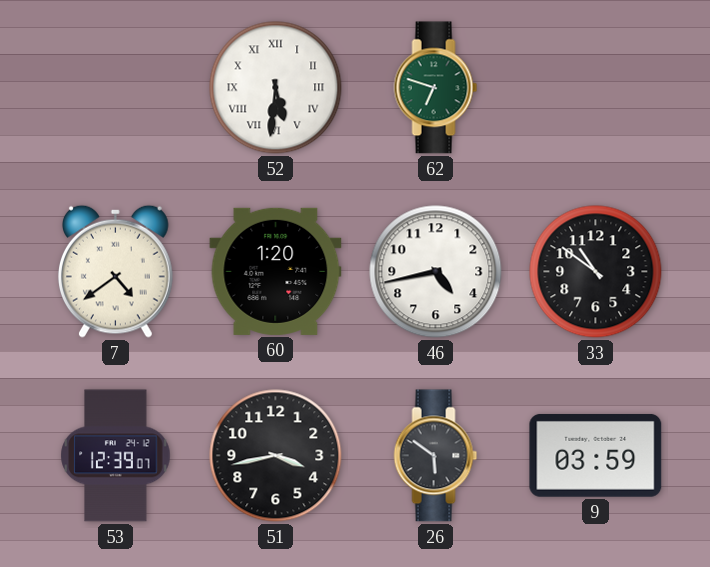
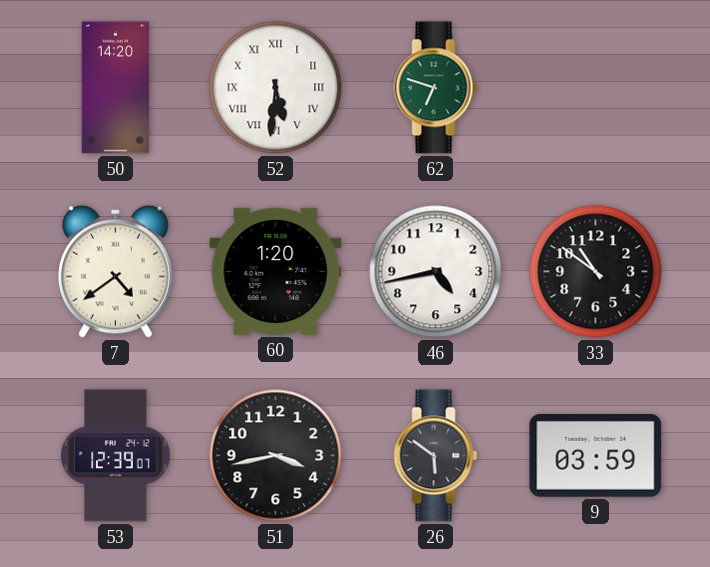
50: none -> 14:20
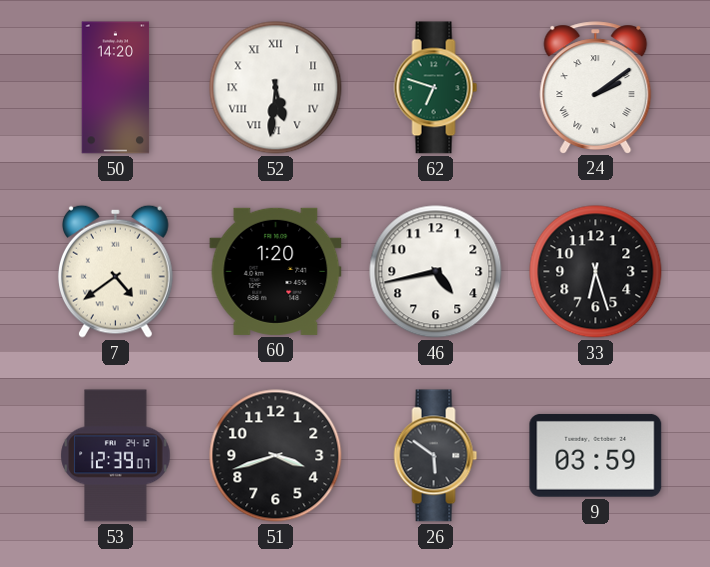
24: none -> 2:09
33: 10:51 -> 6:27
51: 3:43 -> 3:42
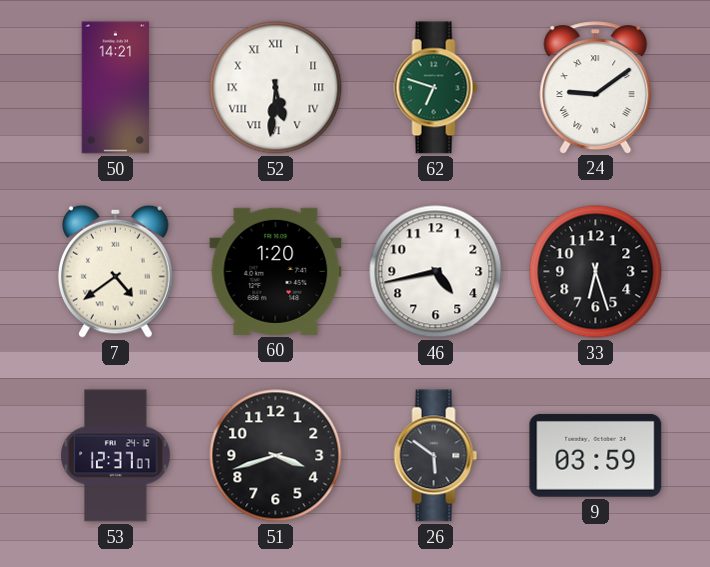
50: 14:20 -> 14:21
24: 2:09 -> 9:09
53: 12:39 -> 12:37
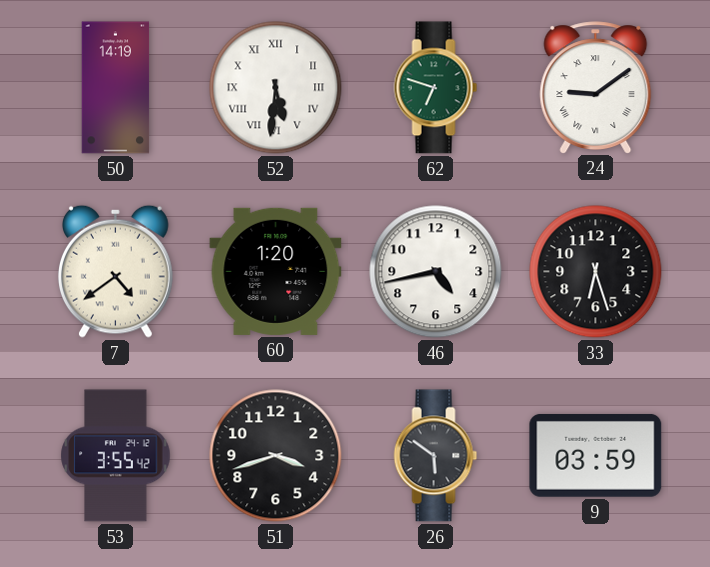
50: 14:21 -> 14:19
53: 12:37 -> 3:55
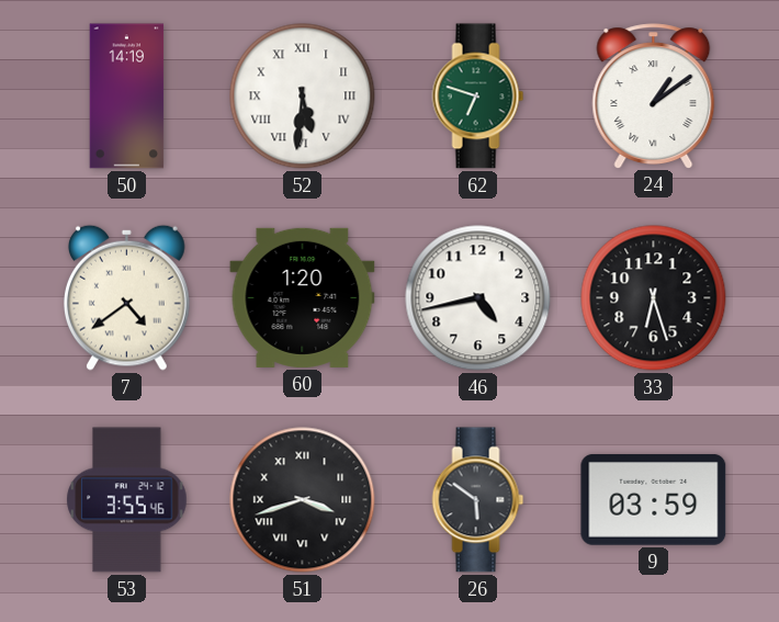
24: 9:09 -> 1:09
53: 3:55:42 -> 3:55:46
51 numerals: Arabic -> Roman
